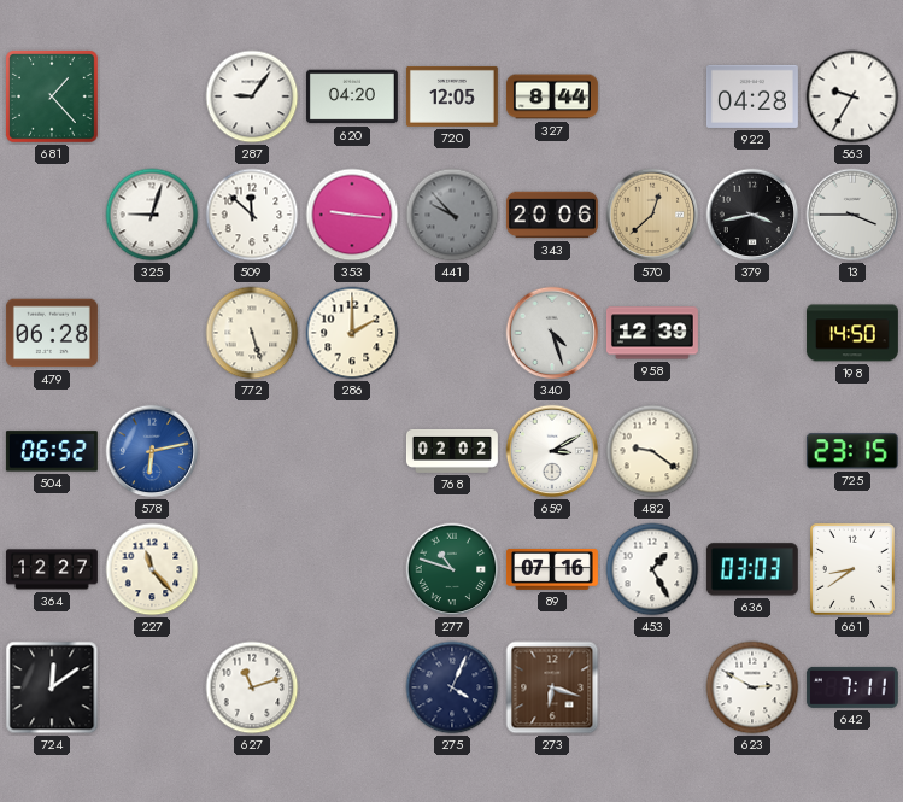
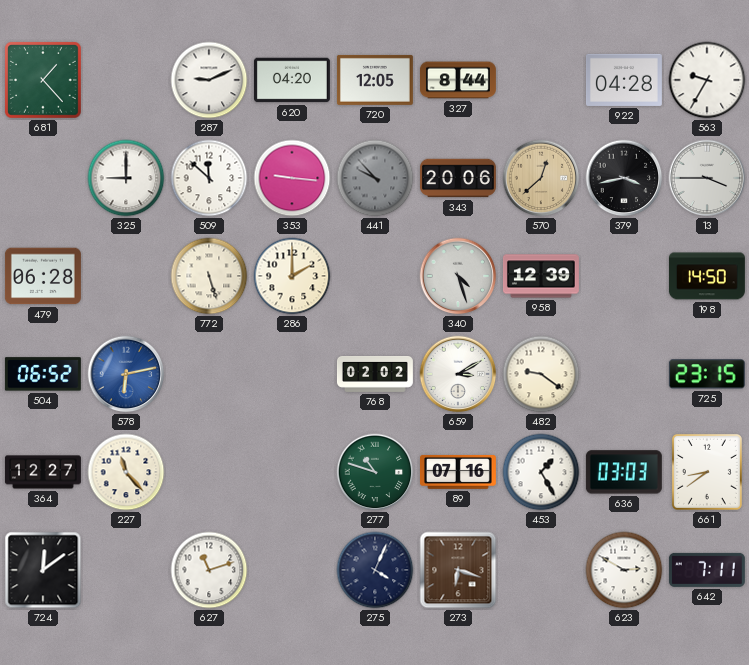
287: 9:06 -> 9:11
325: 9:03 -> 9:00
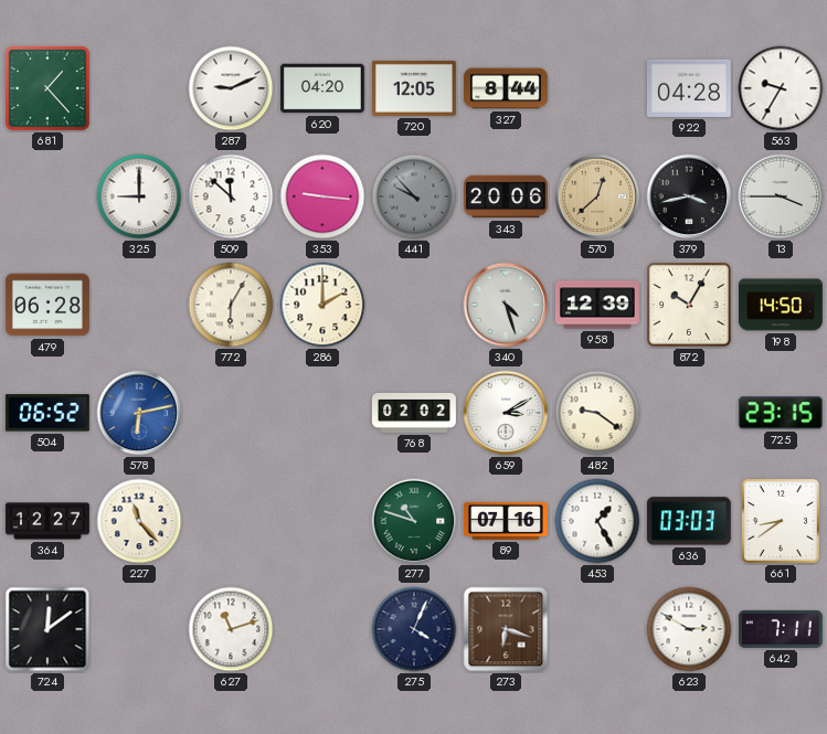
772: 5:27 -> 6:05
872: none -> 10:05
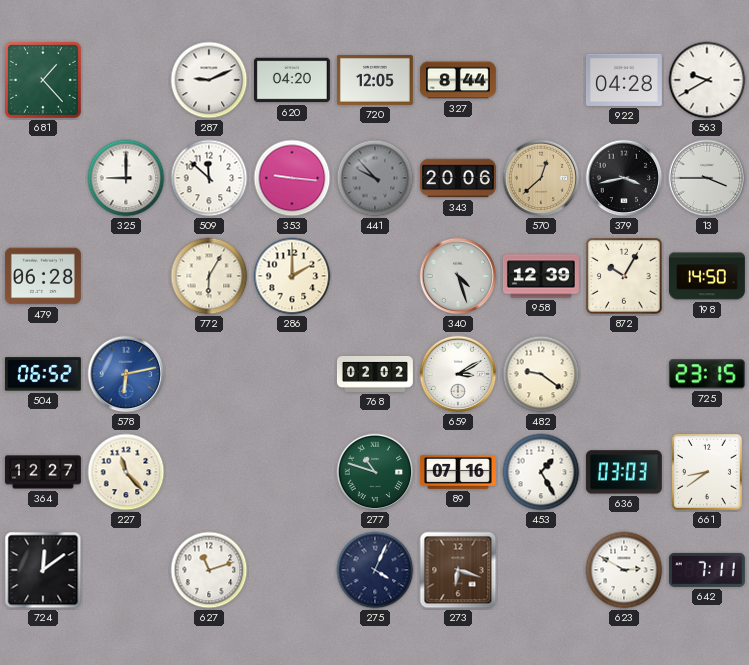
563: 9:35 -> 9:40
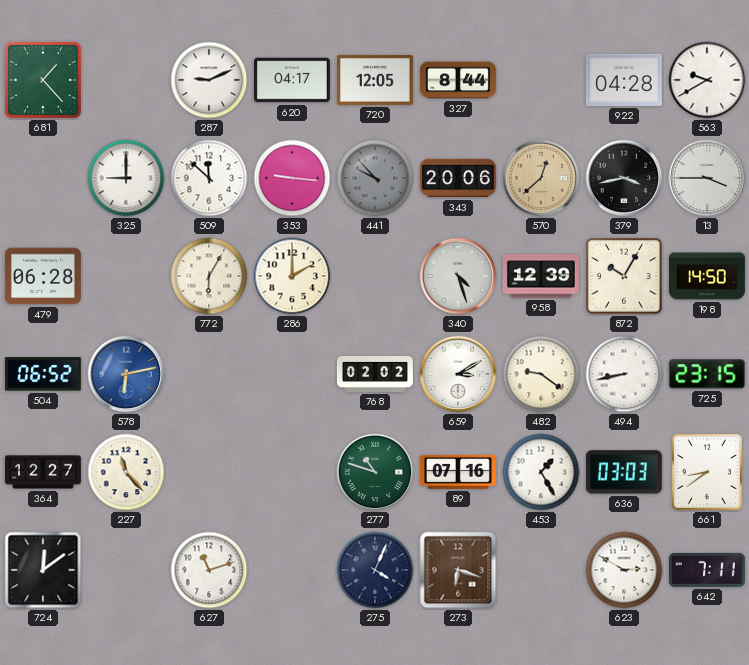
620: 04:20 -> 04:17
494: none -> 8:43
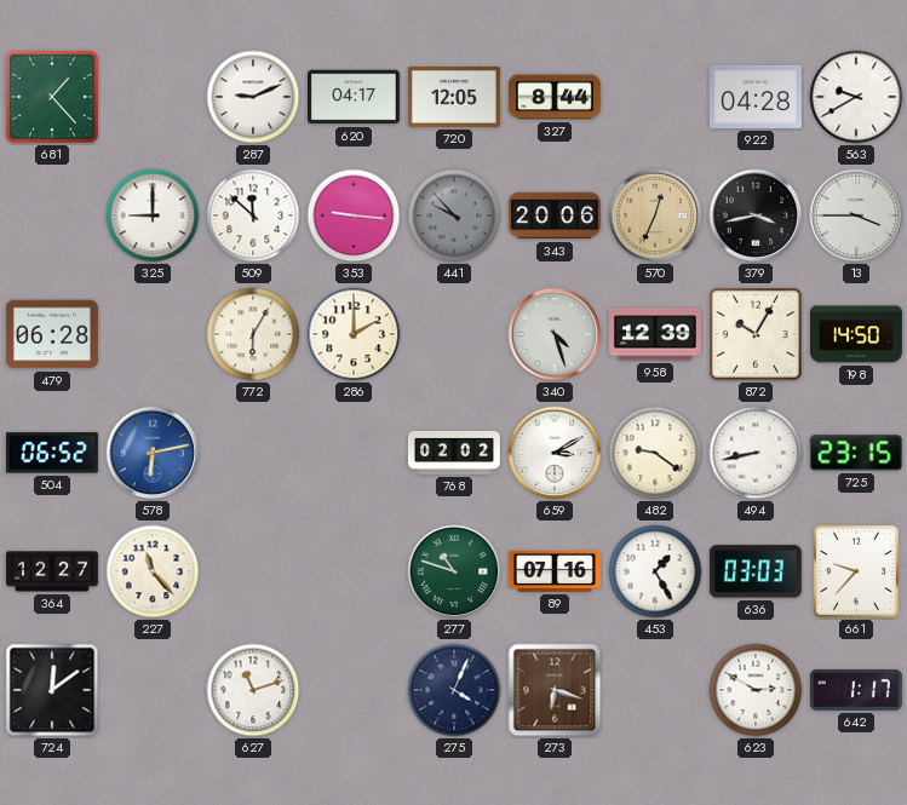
570: 12:38 -> 12:34
661: 8:39 -> 9:37
642: 7:11 -> 1:17
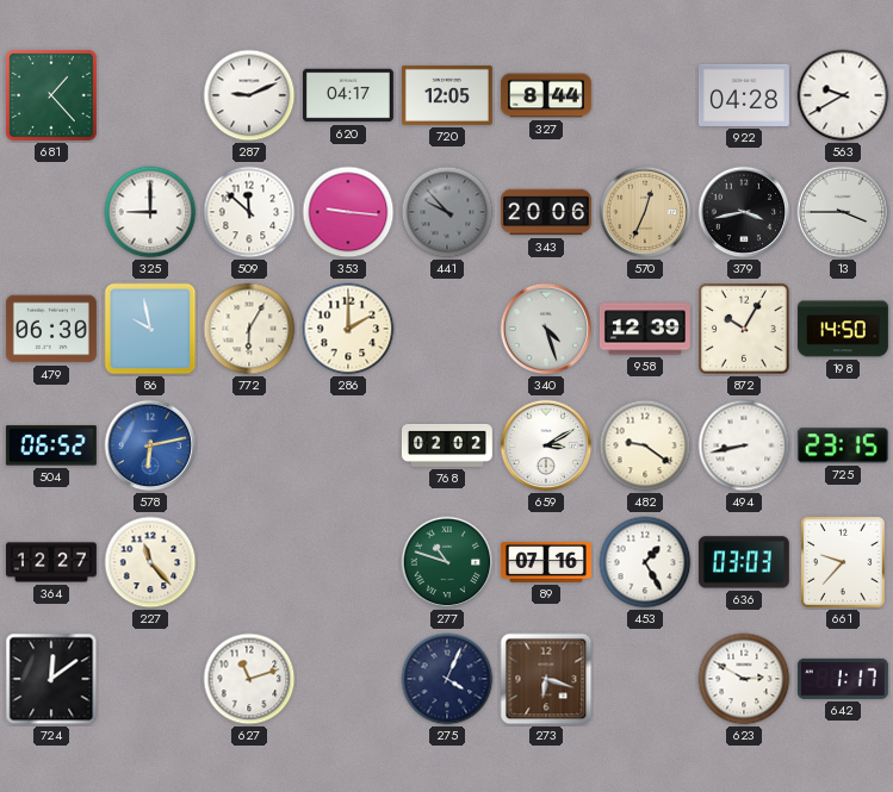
479: 06:28 -> 06:30
86: none -> 9:58
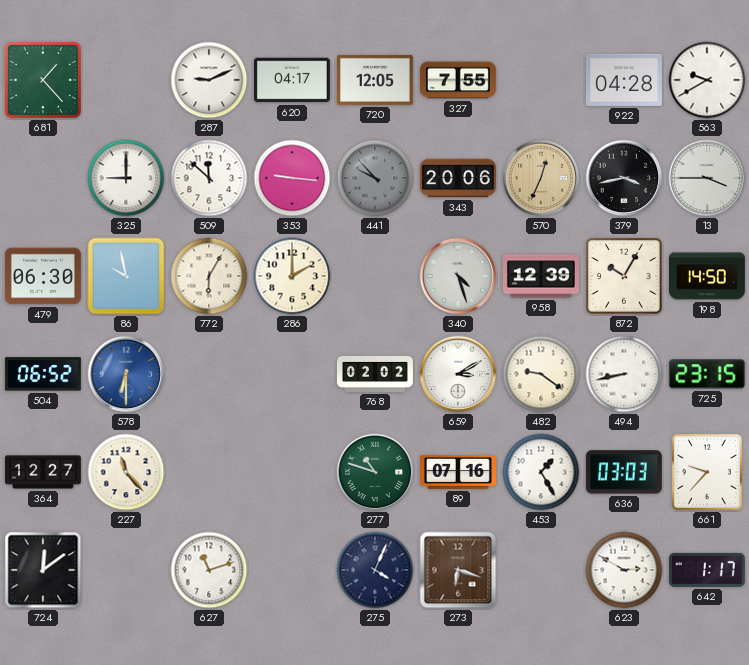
327: 8:44 -> 7:55
578: 6:13 -> 6:30
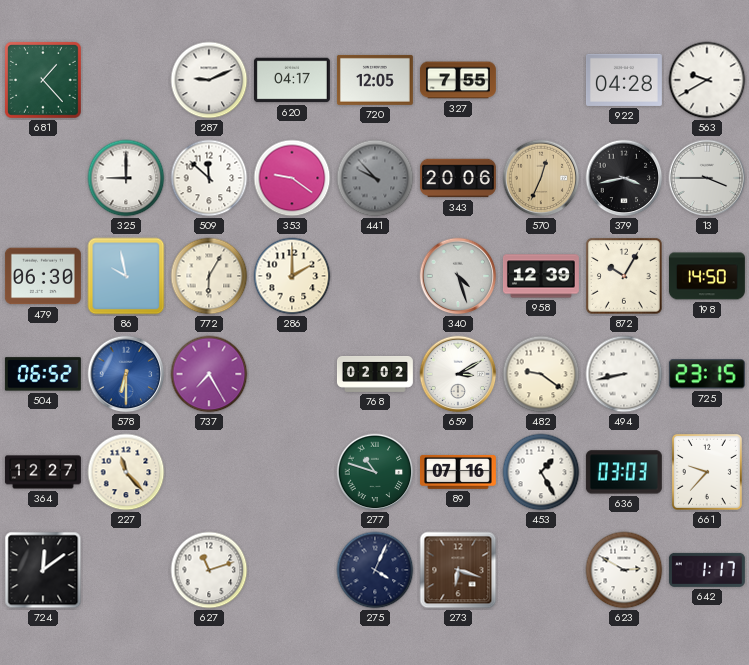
353: 9:16 -> 9:21
737: none -> 7:25
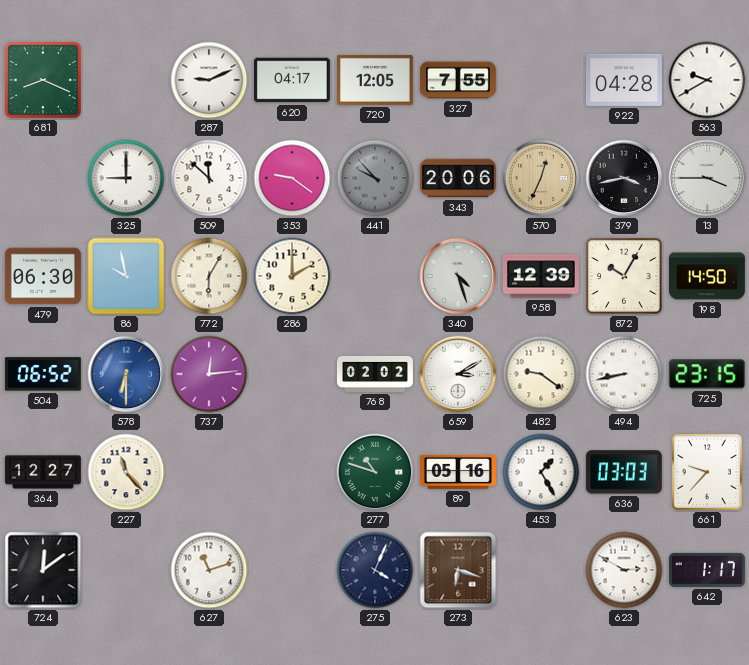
681: 1:23 -> 8:19
737: 7:25 -> 12:14
89: 07:16 -> 05:16
